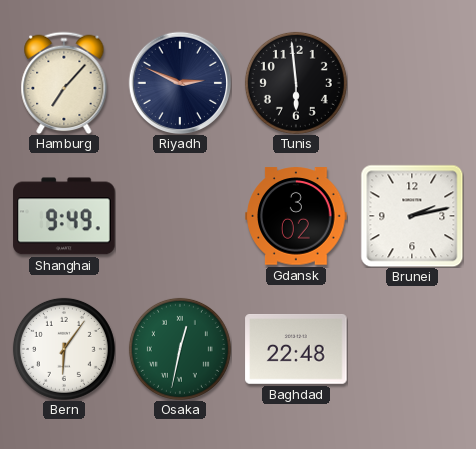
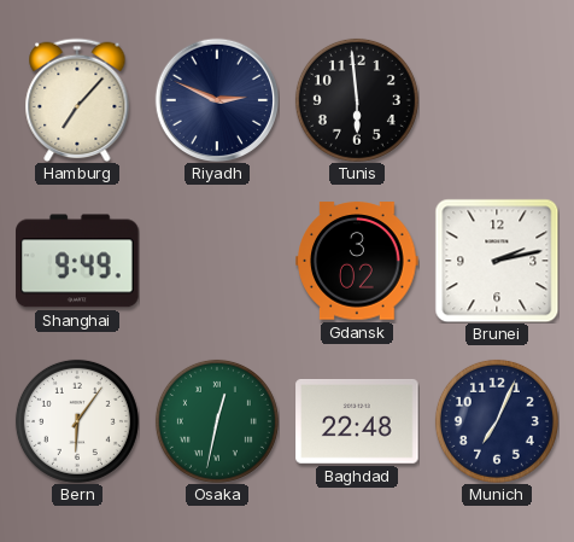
Munich: none -> 7:04
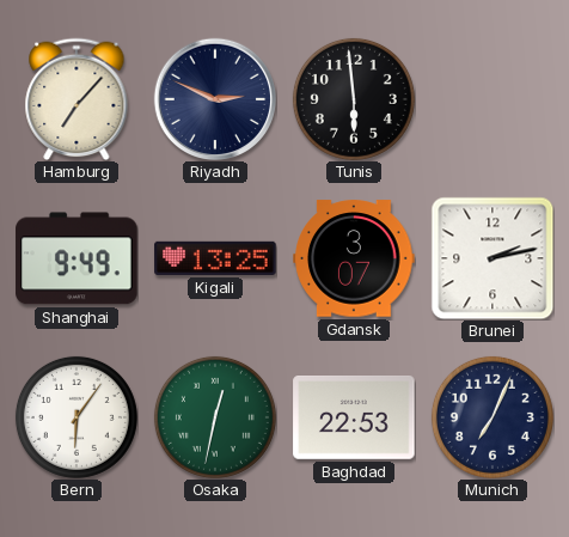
Kigali: none -> 13:25
Gdansk: 3:02 -> 3:07
Baghdad: 22:48 -> 22:53
